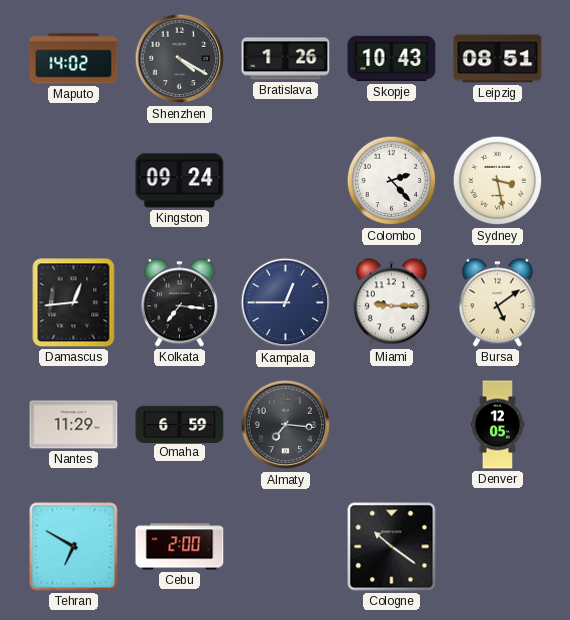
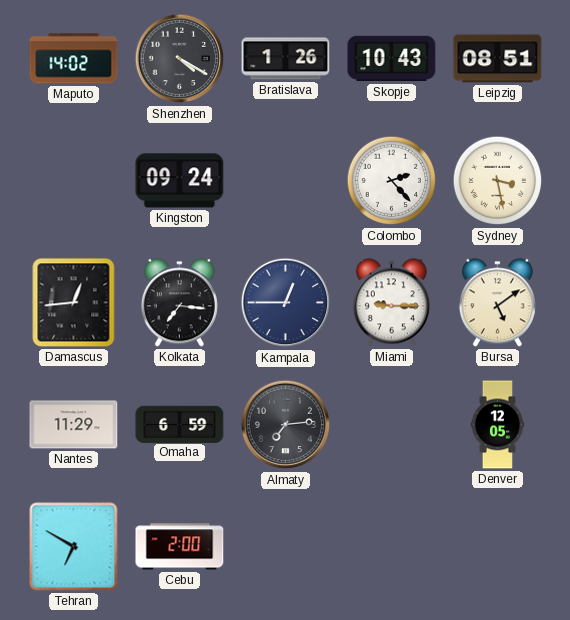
Almaty: 7:16 -> 7:14
Cologne: 10:21 -> none
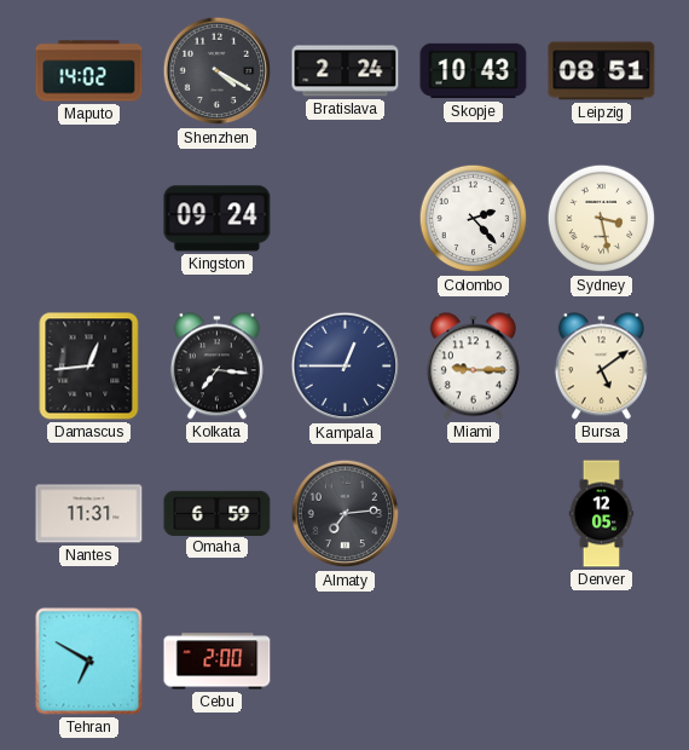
Bratislava: 1:26 -> 2:24
Nantes: 11:29 -> 11:31
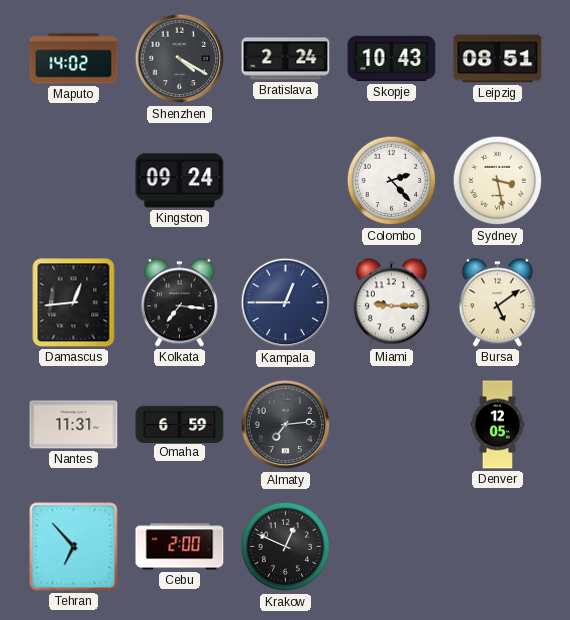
Tehran: 6:50 -> 6:53
Krakow: none -> 12:49
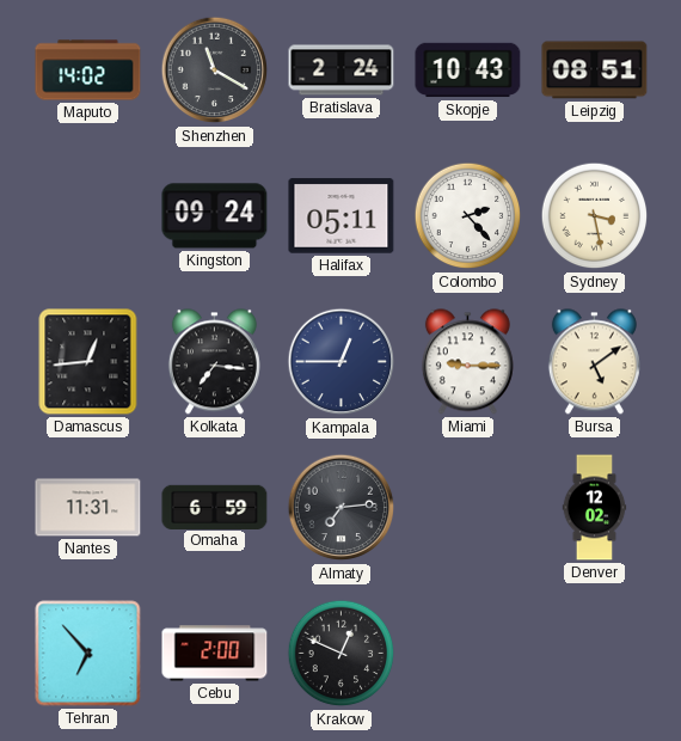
Shenzhen: 4:20 -> 11:20
Halifax: none -> 05:11
Denver: 12:05 -> 12:02
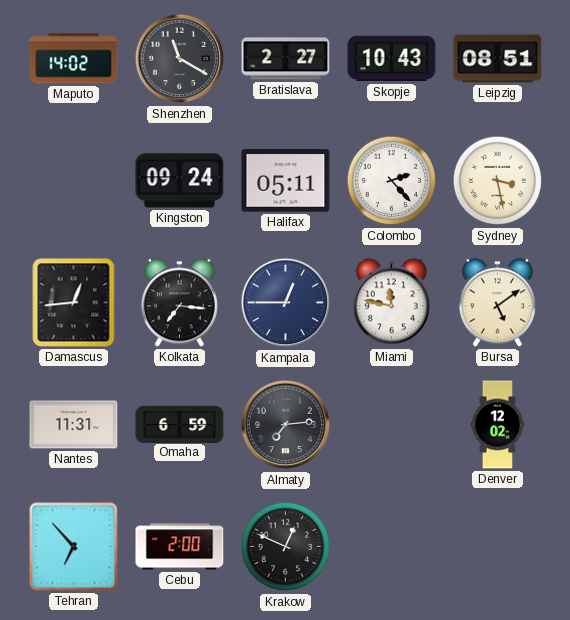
Bratislava: 2:24 -> 2:27
Miami: 9:15 -> 11:47
